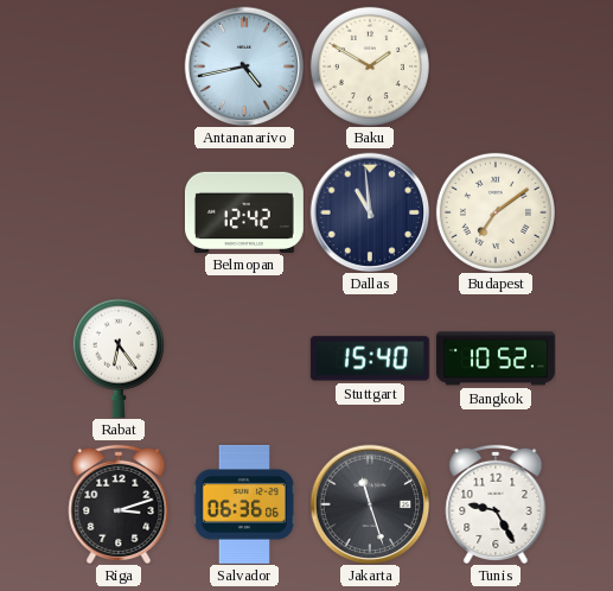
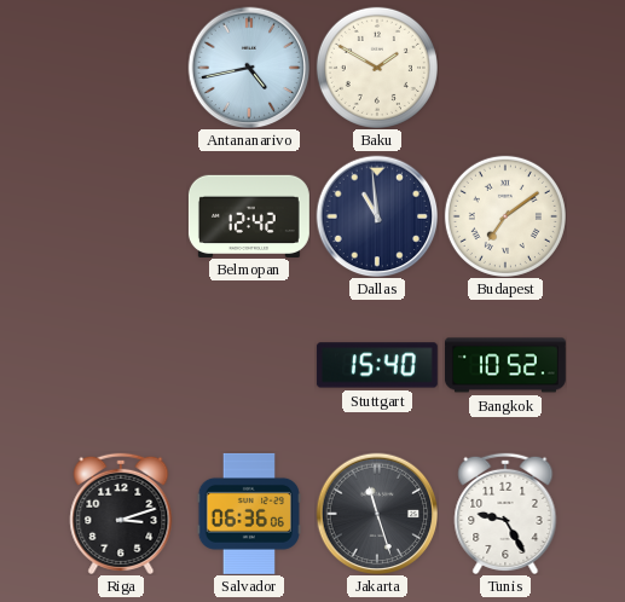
Rabat: 6:24 -> none
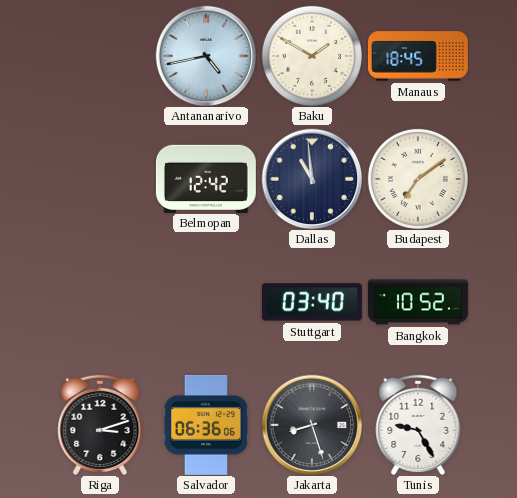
Manaus: none -> 18:45
Stuttgart: 15:40 -> 03:40
Jakarta: 11:27 -> 8:27
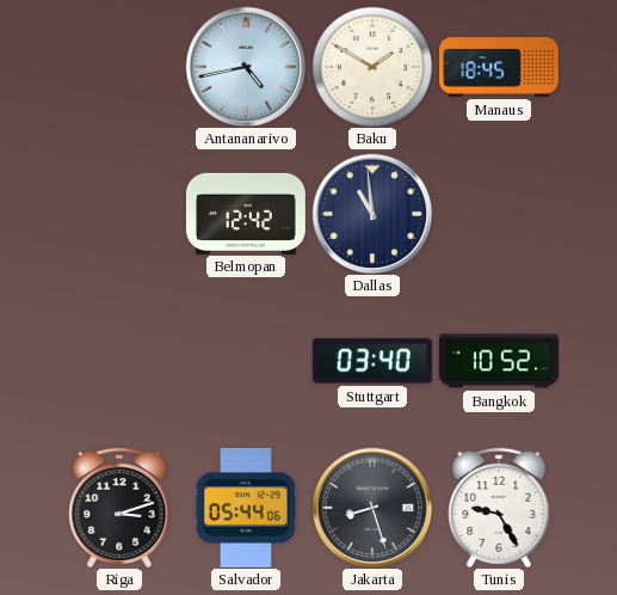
Budapest: 7:09 -> none
Salvador: 06:36 -> 05:44
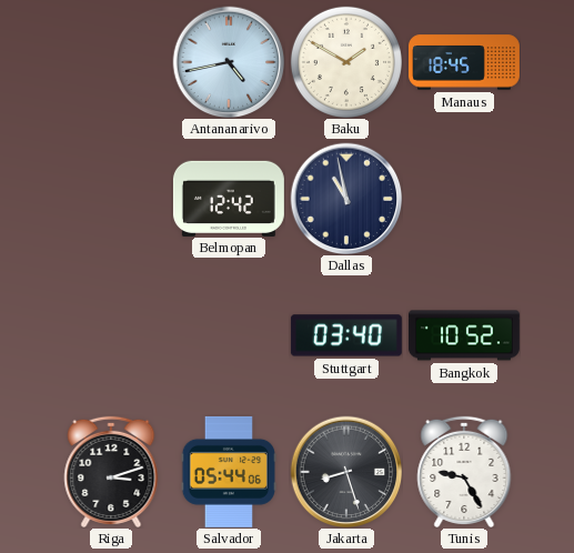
Dallas: 10:59 -> 10:58
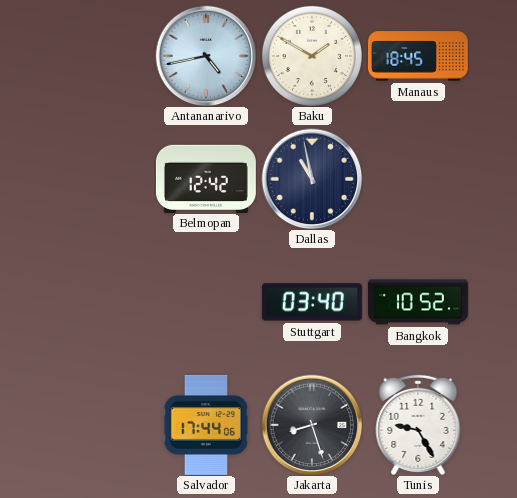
Riga: 3:12 -> none
Salvador: 05:44 -> 17:44
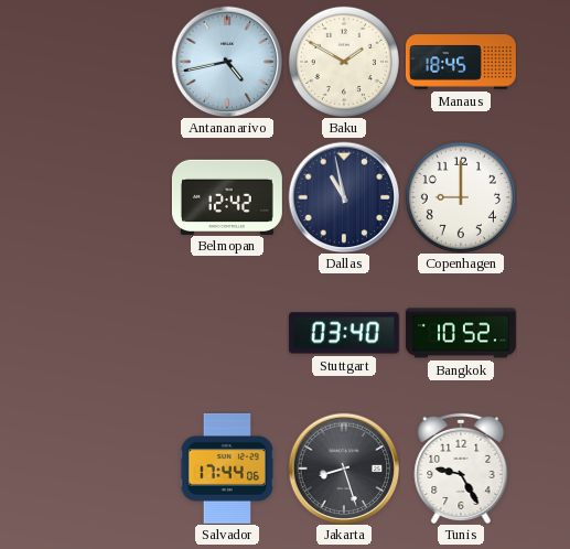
Copenhagen: none -> 9:00
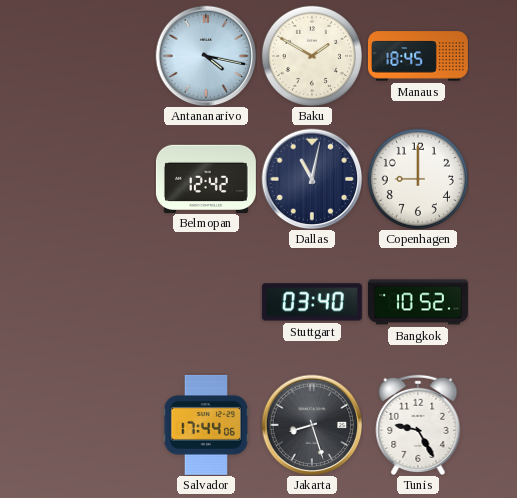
Antananarivo: 4:43 -> 4:17
Dallas: 10:58 -> 11:02
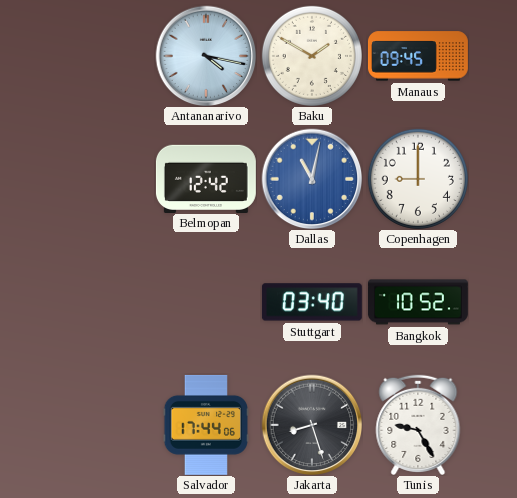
Manaus: 18:45 -> 09:45
Dallas dial: navy -> blue
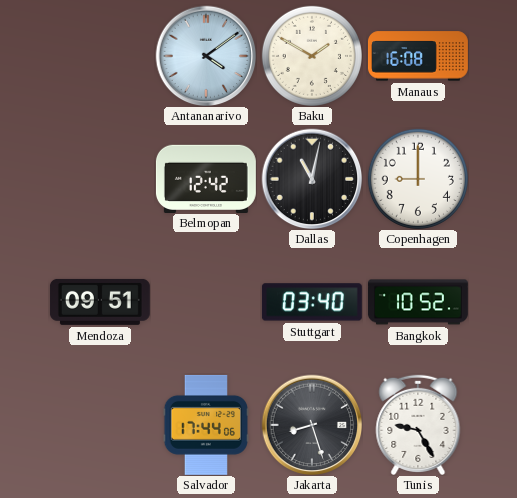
Antananarivo: 4:17 -> 4:09
Manaus: 09:45 -> 16:08
Dallas dial: blue -> black
Mendoza: none -> 09:51
